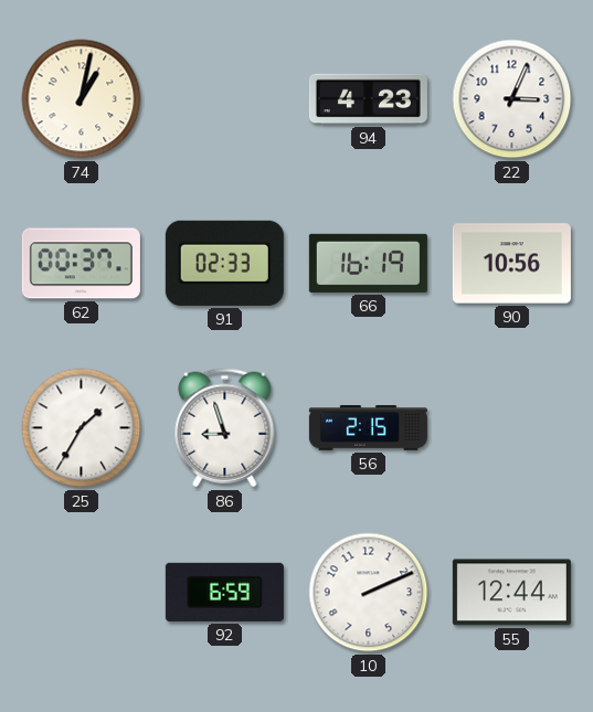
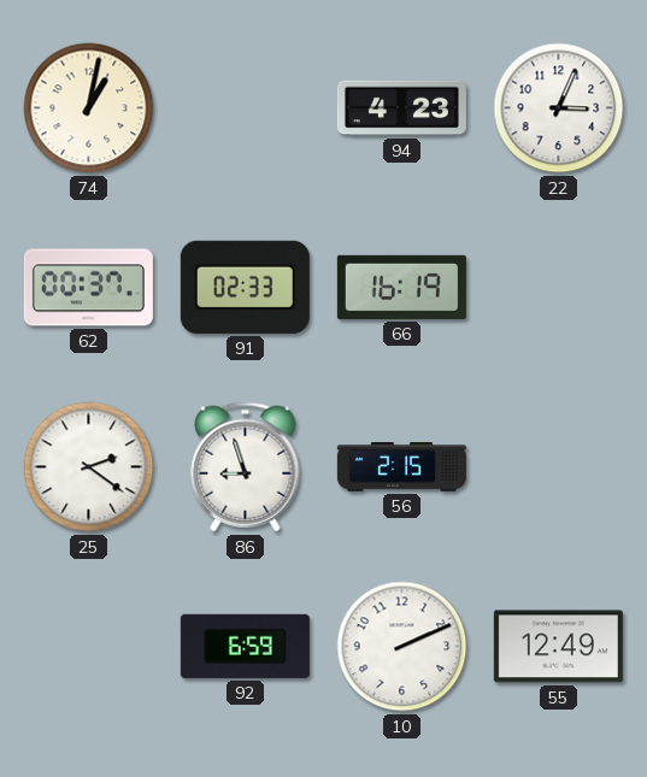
90: 10:56 -> none
25: 1:35 -> 2:21
55: 12:44 -> 12:49
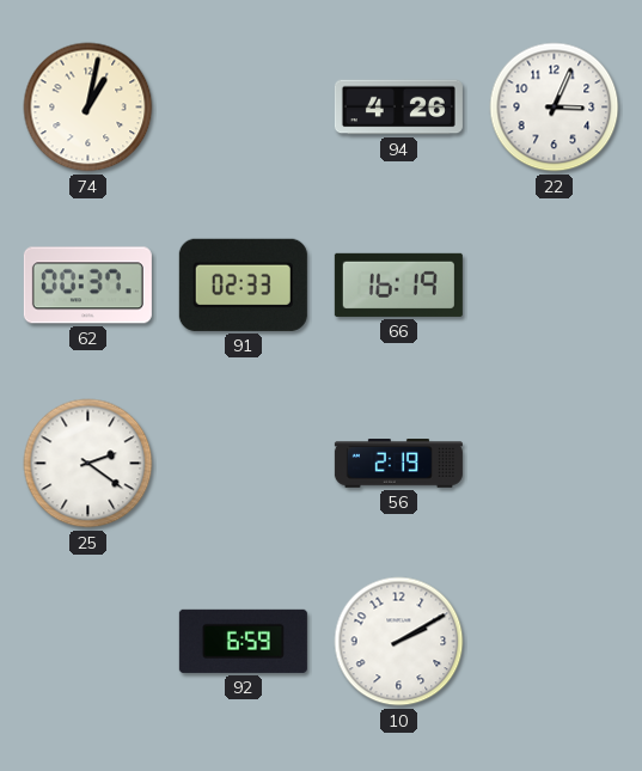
94: 4:23 -> 4:26
86: 8:57 -> none
56: 2:15 -> 2:19
10: 2:11 -> 2:10
55: 12:49 -> none
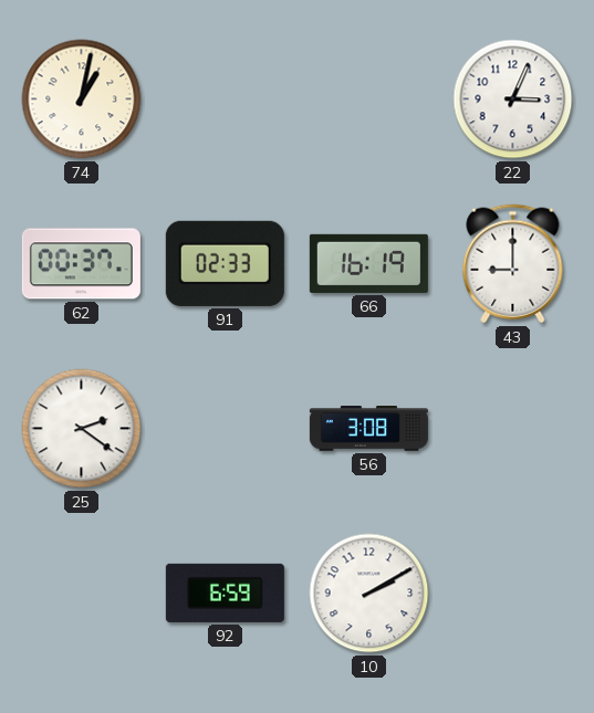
94: 4:26 -> none
43: none -> 9:00
56: 2:19 -> 3:08
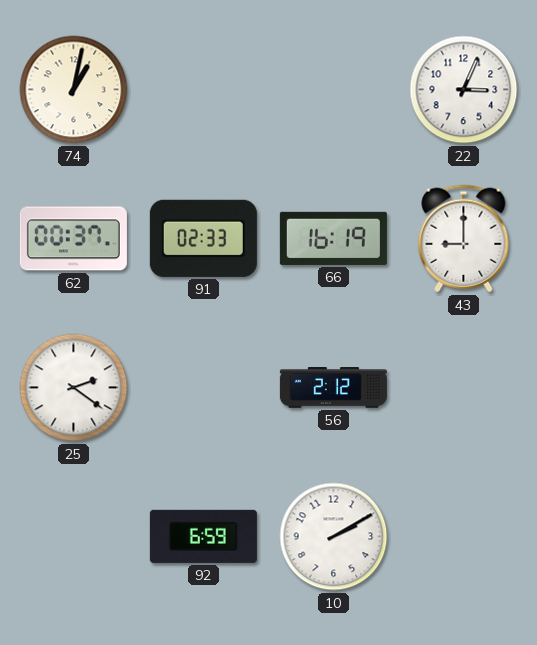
56: 3:08 -> 2:12
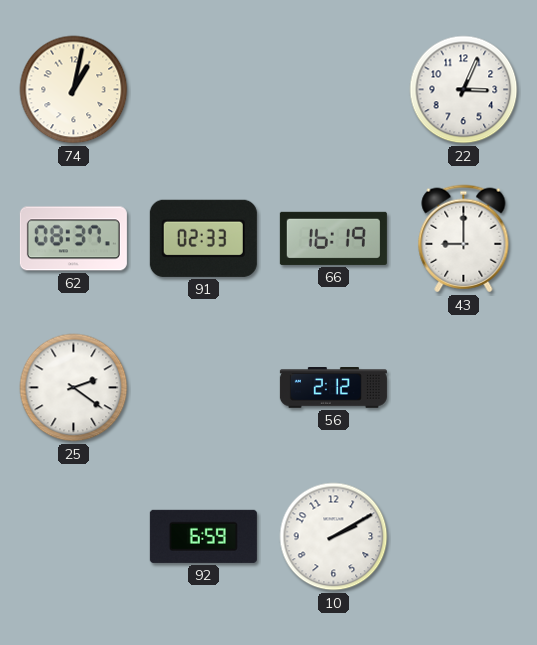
62: 00:37 -> 08:37
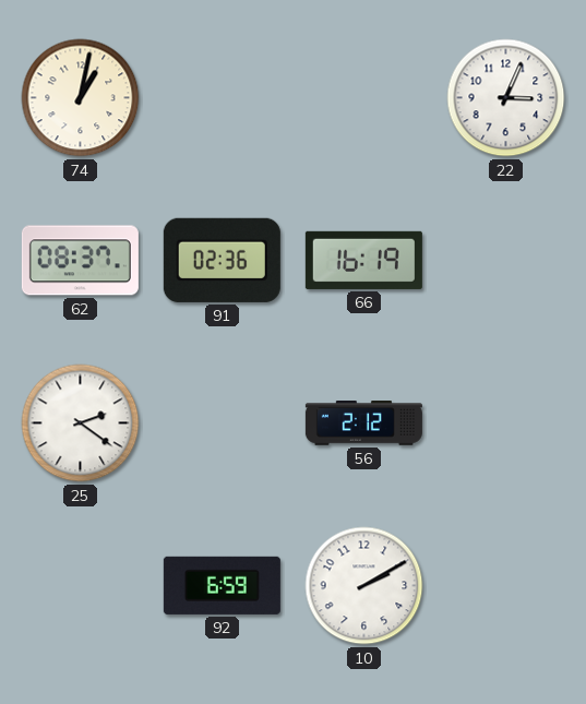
91: 02:33 -> 02:36
43: 9:00 -> none
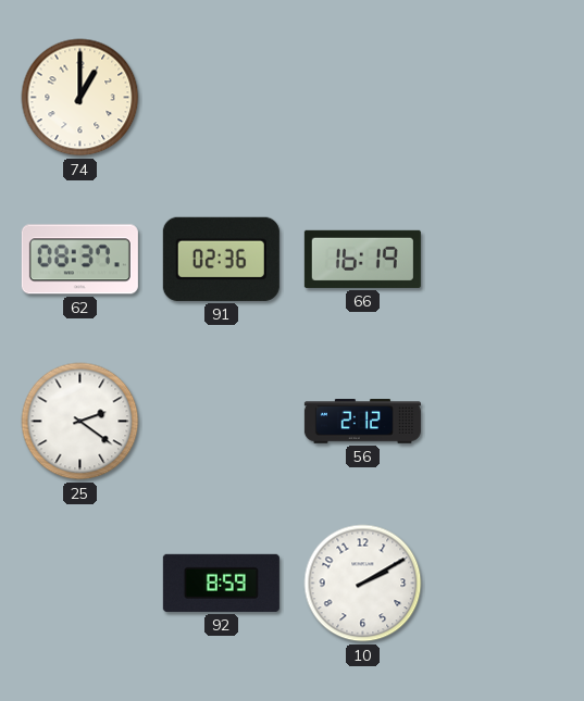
74: 1:02 -> 1:00
22: 3:04 -> none
92: 6:59 -> 8:59
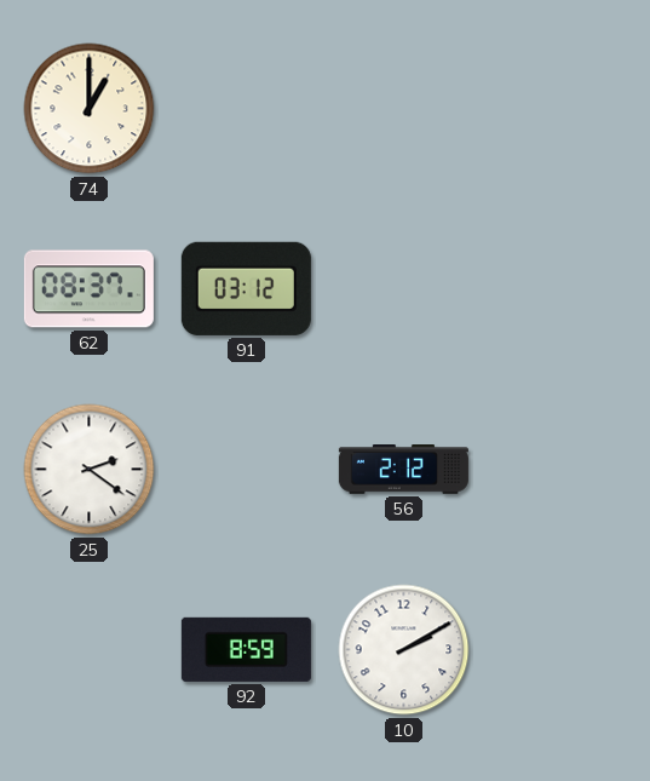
91: 02:36 -> 03:12
66: 16:19 -> none
